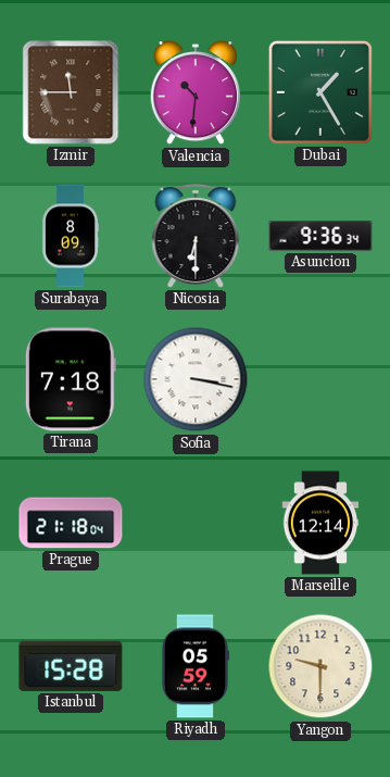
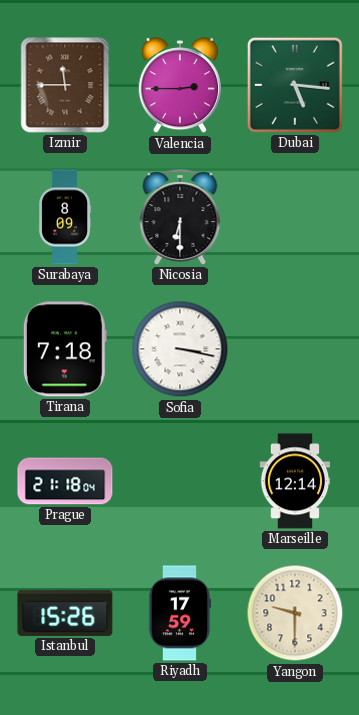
Valencia: 10:31 -> 2:45
Dubai: 1:25 -> 5:16
Asuncion: 9:36 -> none
Istanbul: 15:28 -> 15:26
Riyadh: 05:59 -> 17:59
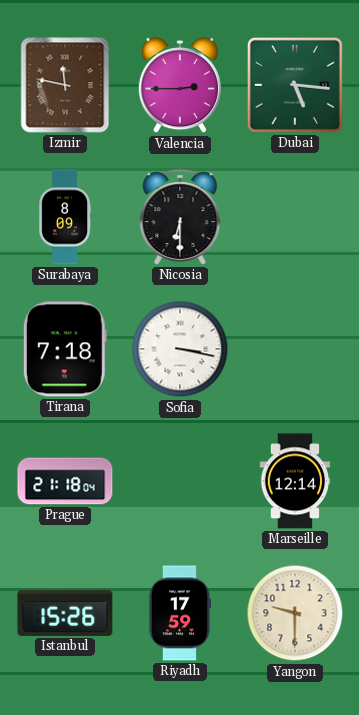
Izmir: 11:45 -> 11:47
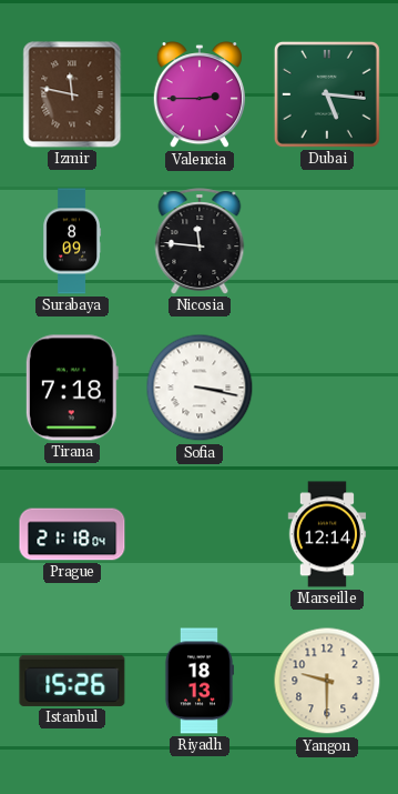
Nicosia: 6:30 -> 11:46
Riyadh: 17:59 -> 18:13
